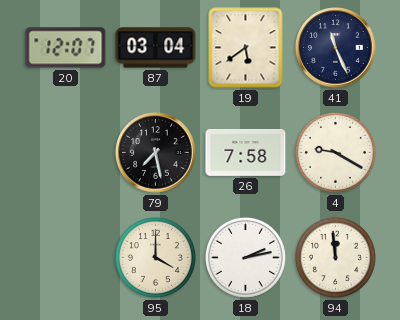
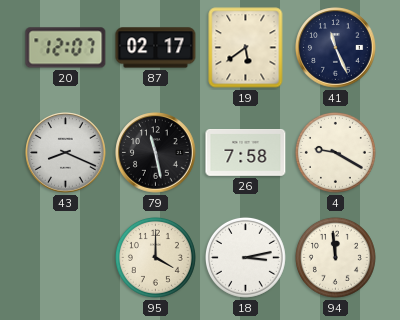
87: 03:04 -> 02:17
43: none -> 8:19
79: 7:28 -> 11:28
18: 2:13 -> 3:13
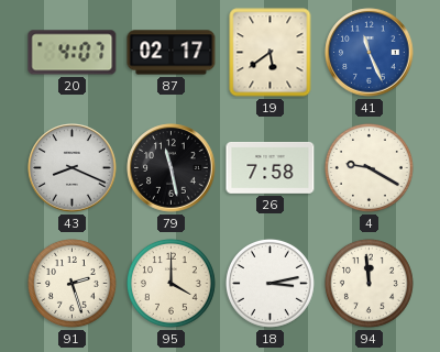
20: 12:07 -> 4:07
41 dial: navy -> blue
91: none -> 2:27
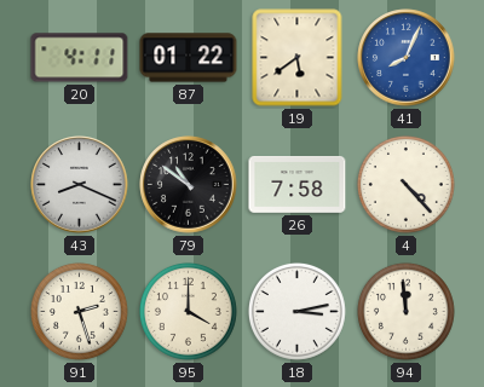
20: 4:07 -> 4:11
87: 02:17 -> 01:22
41: 11:26 -> 8:04
79: 11:28 -> 10:51
4: 9:20 -> 4:23
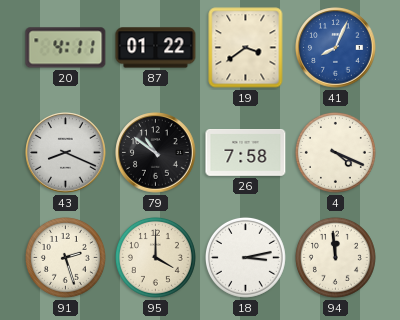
19: 5:39 -> 3:39
4: 4:23 -> 4:19
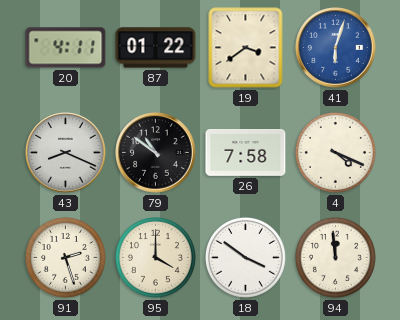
41: 8:04 -> 6:03
18: 3:13 -> 3:51
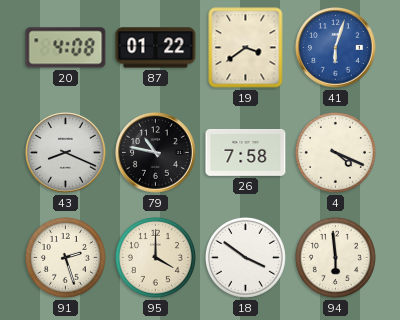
20: 4:11 -> 4:08
79: 10:51 -> 10:47
94: 11:59 -> 5:59
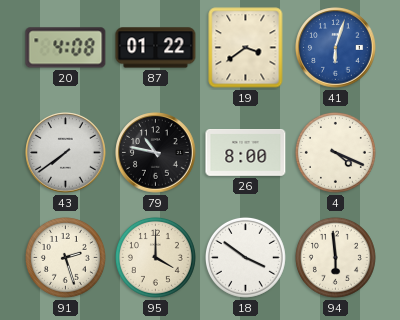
43: 8:19 -> 7:39
26: 7:58 -> 8:00
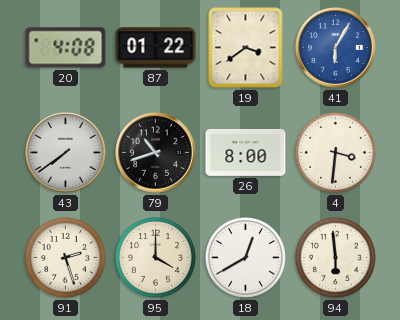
41: 6:03 -> 6:05
79: 10:47 -> 10:42
4: 4:19 -> 3:31
18: 3:51 -> 12:40
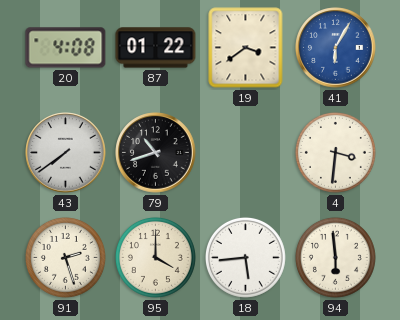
26: 8:00 -> none
18: 12:40 -> 5:44
